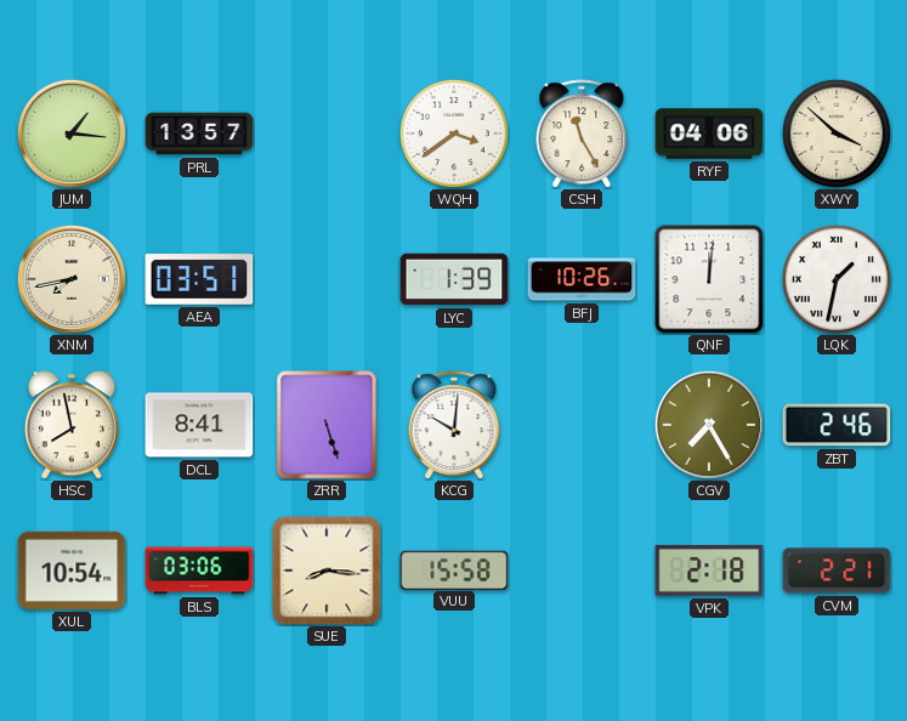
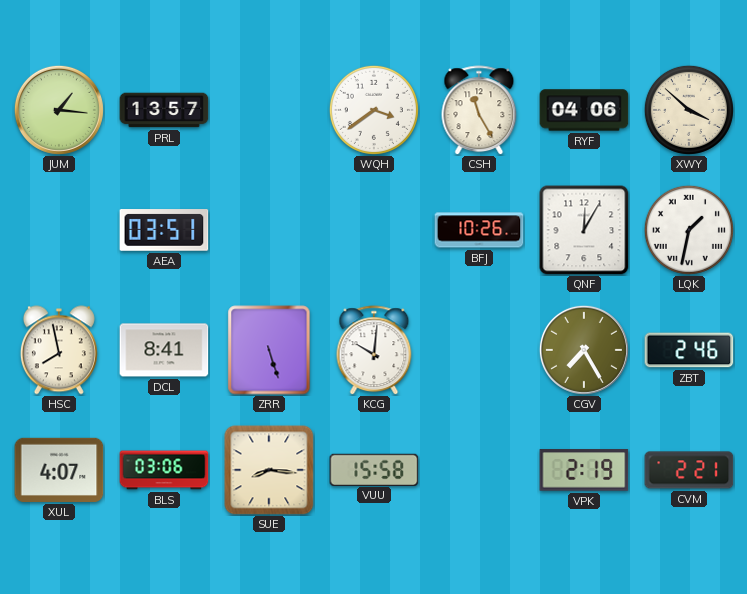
XNM: 7:43 -> none
LYC: 1:39 -> none
QNF: 12:01 -> 12:05
XUL: 10:54 -> 4:07
VPK: 2:18 -> 2:19
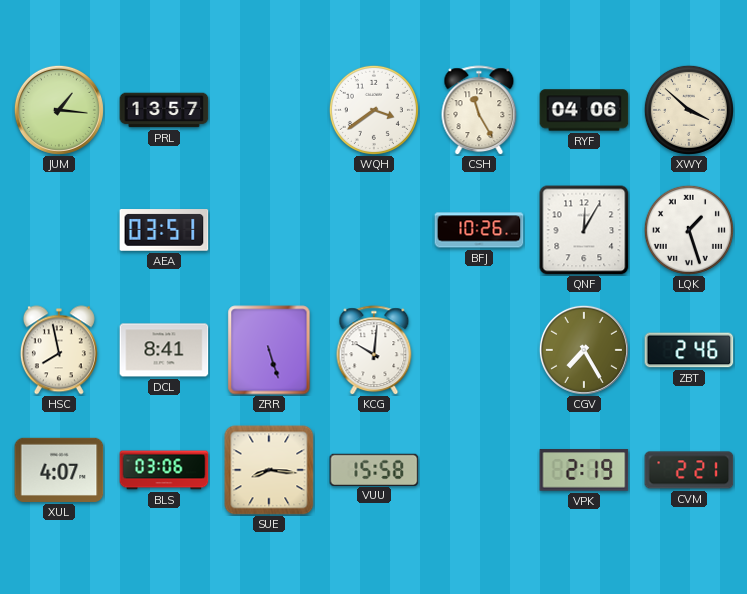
LQK: 1:32 -> 1:27
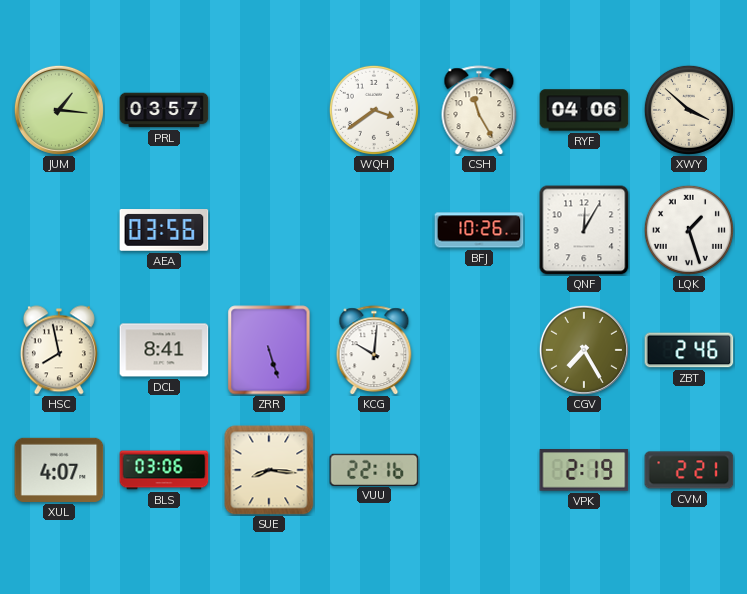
PRL: 13:57 -> 03:57
AEA: 03:51 -> 03:56
VUU: 15:58 -> 22:16
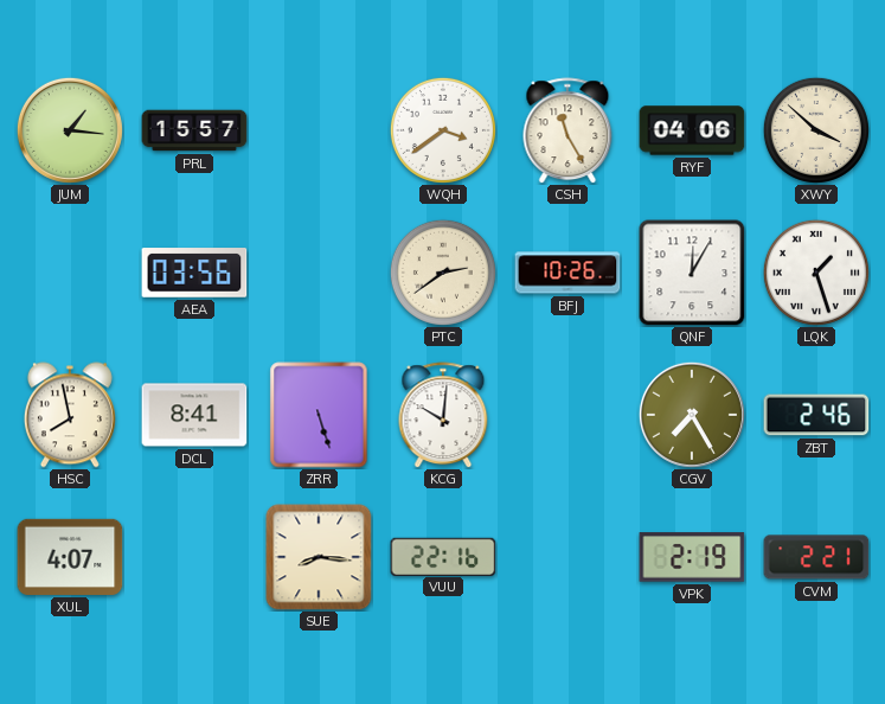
PRL: 03:57 -> 15:57
PTC: none -> 2:39
BLS: 03:06 -> none
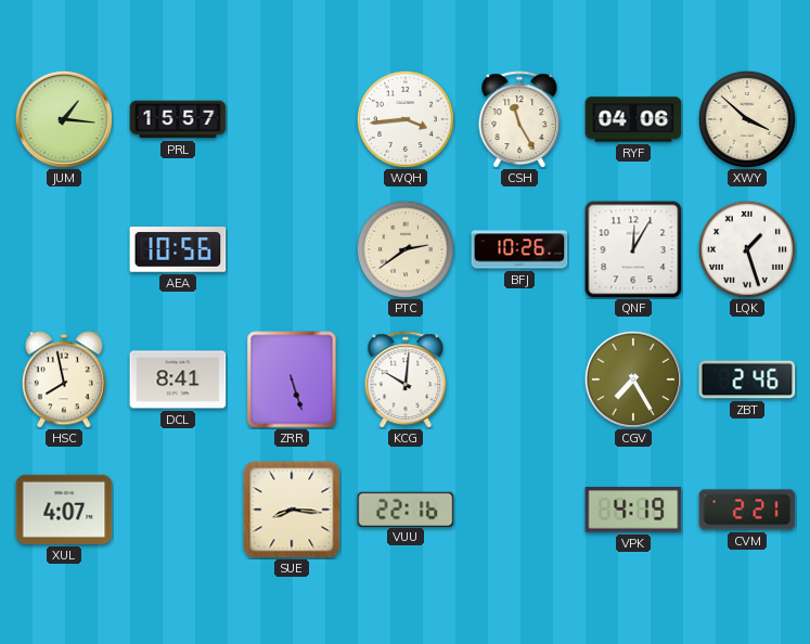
WQH: 3:39 -> 3:44
AEA: 03:56 -> 10:56
VPK: 2:19 -> 4:19
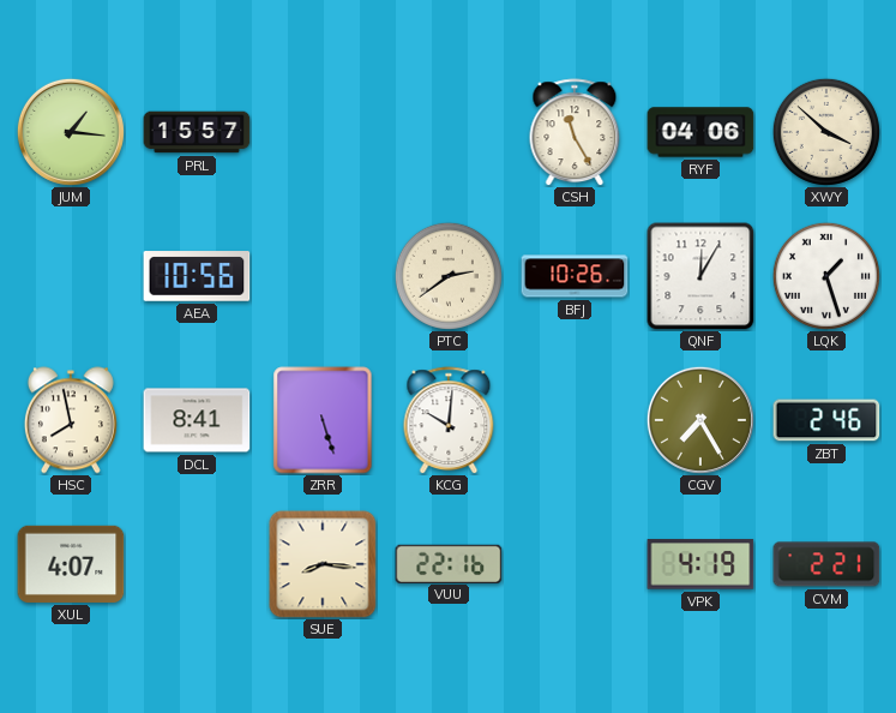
WQH: 3:44 -> none
